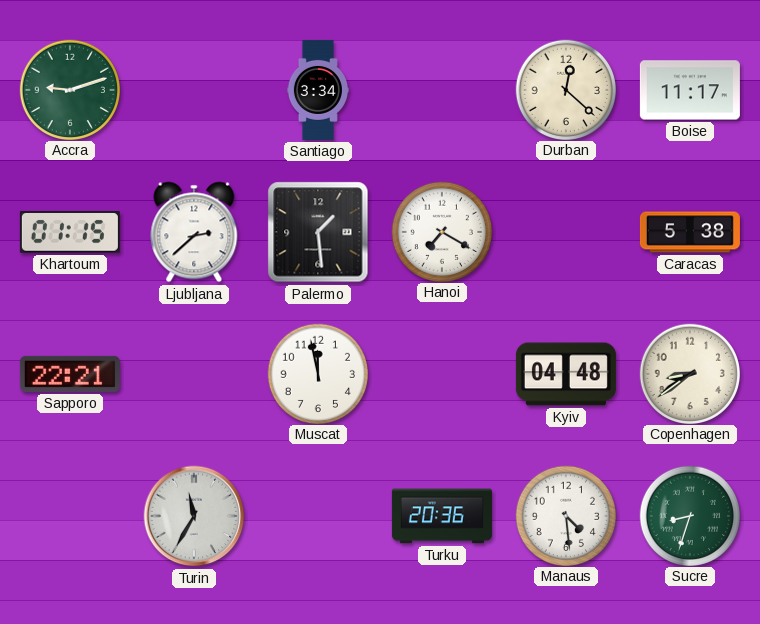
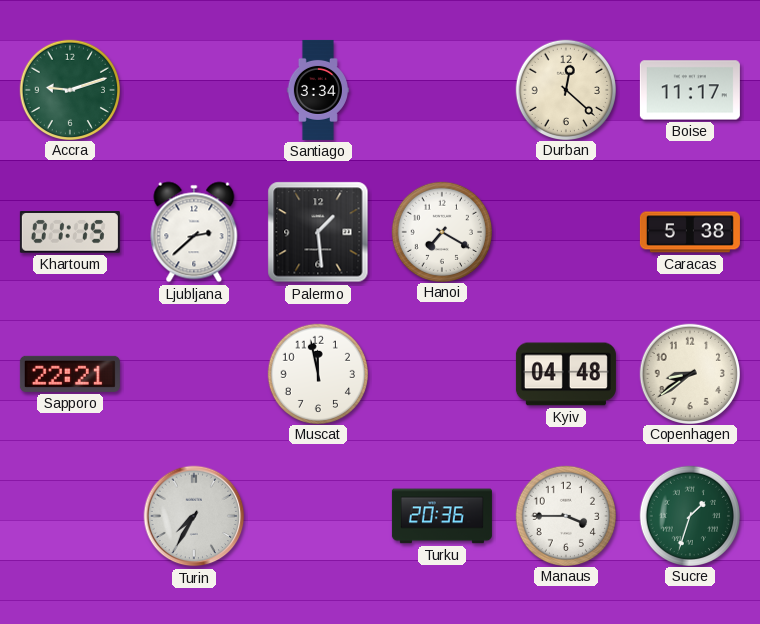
Turin: 11:35 -> 7:35
Manaus: 4:29 -> 3:45
Sucre: 8:33 -> 1:33
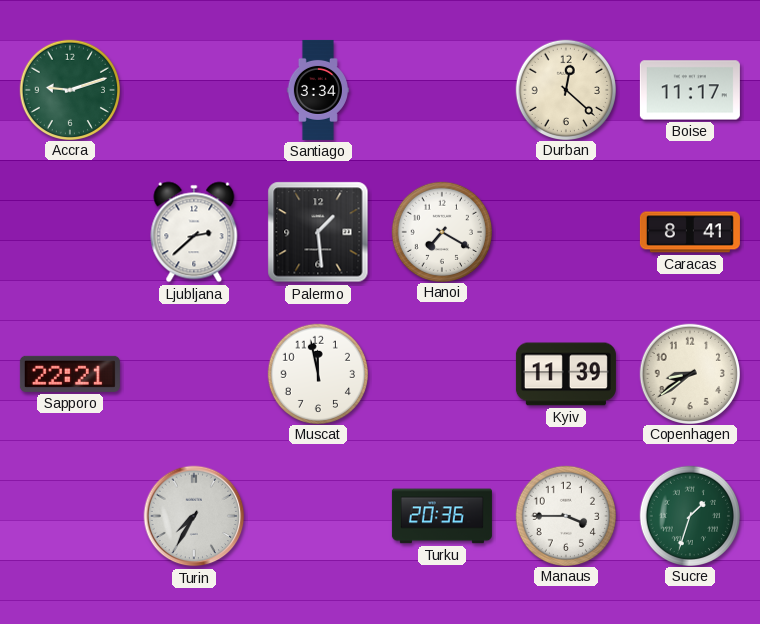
Khartoum: 01:15 -> none
Caracas: 5:38 -> 8:41
Kyiv: 04:48 -> 11:39
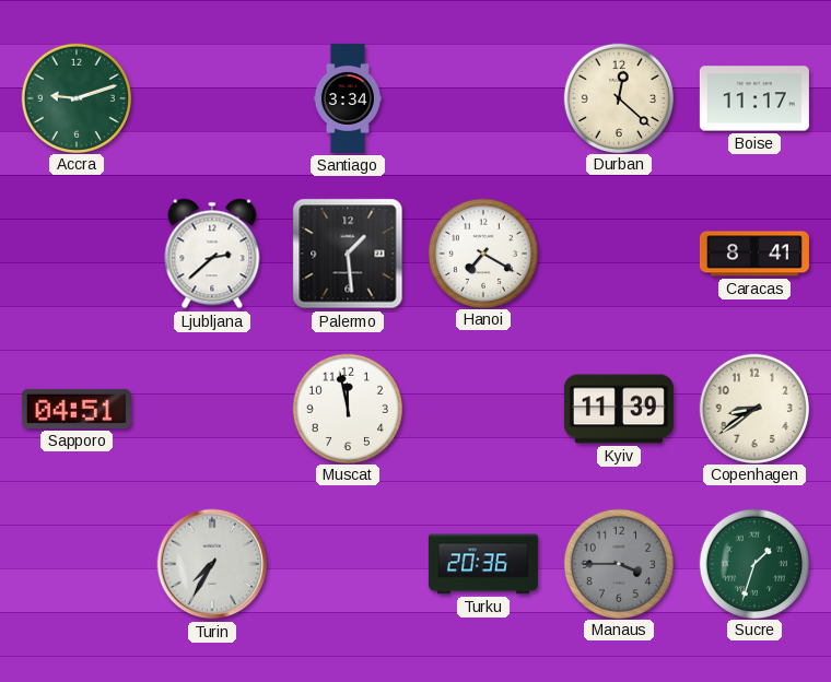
Sapporo: 22:21 -> 04:51
Manaus dial: white -> grey
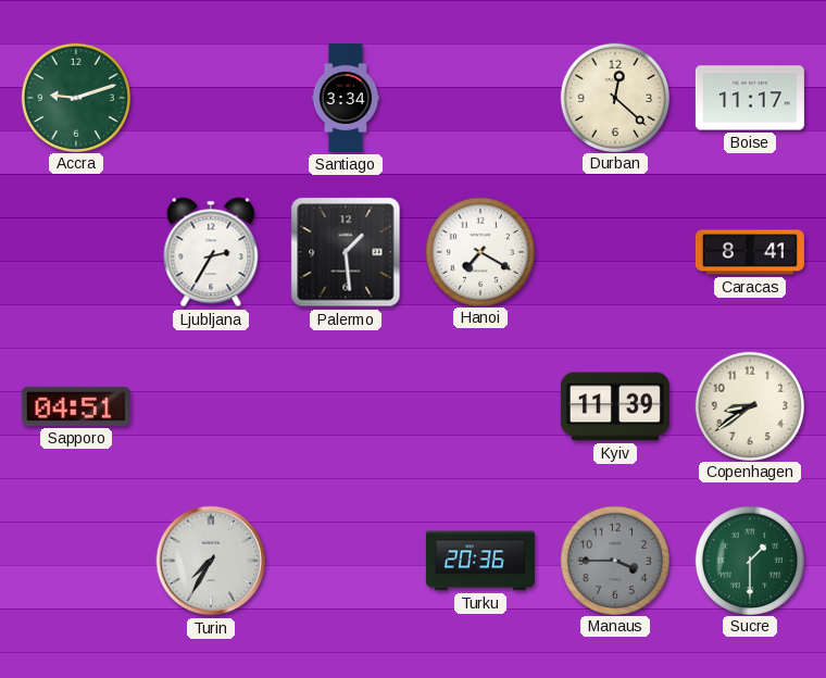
Ljubljana: 2:38 -> 2:35
Muscat: 11:58 -> none
Sucre: 1:33 -> 1:30
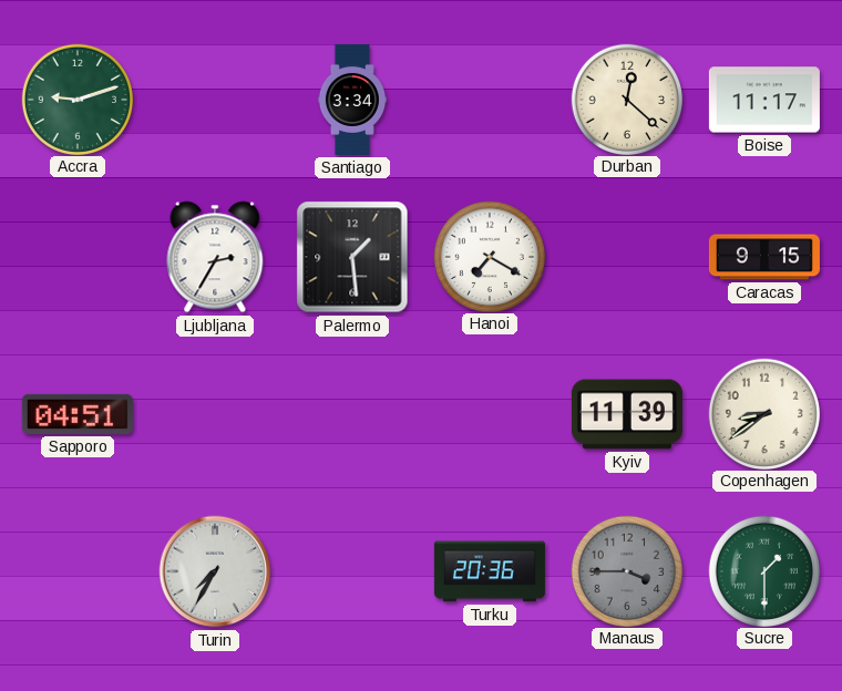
Caracas: 8:41 -> 9:15
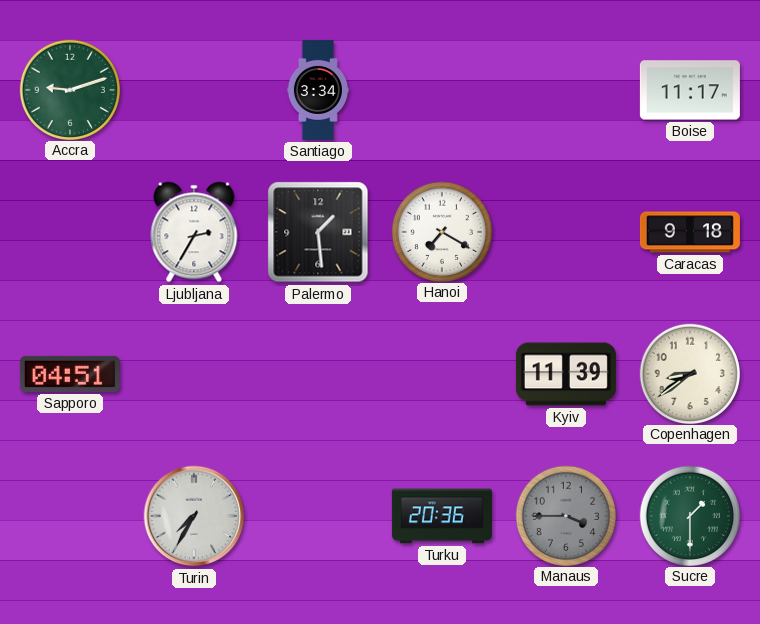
Durban: 12:22 -> none
Caracas: 9:15 -> 9:18
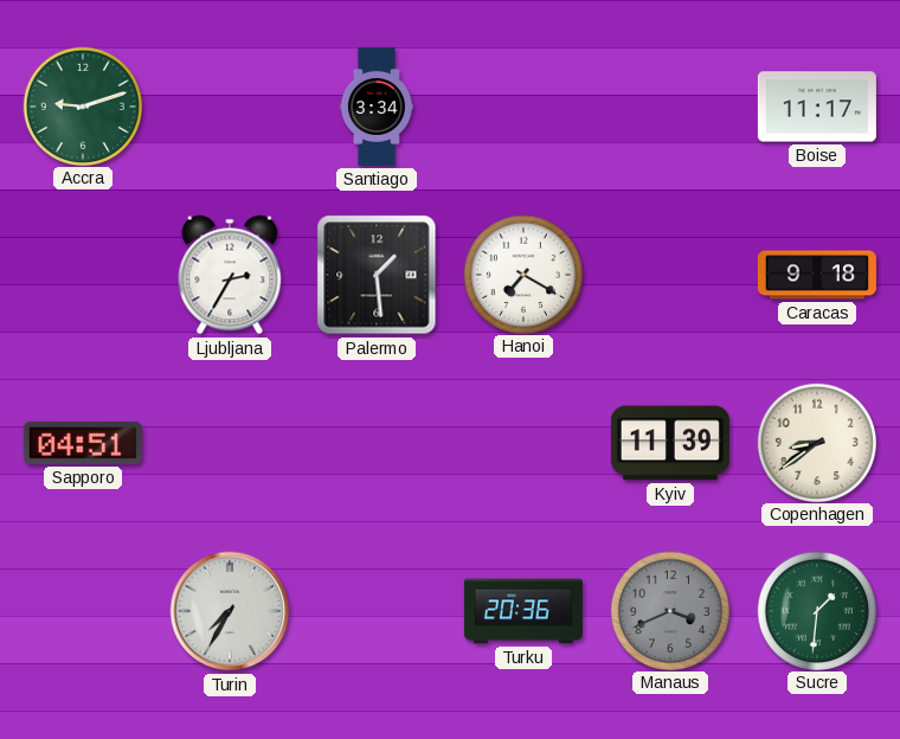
Manaus: 3:45 -> 3:41
Sucre: 1:30 -> 1:31
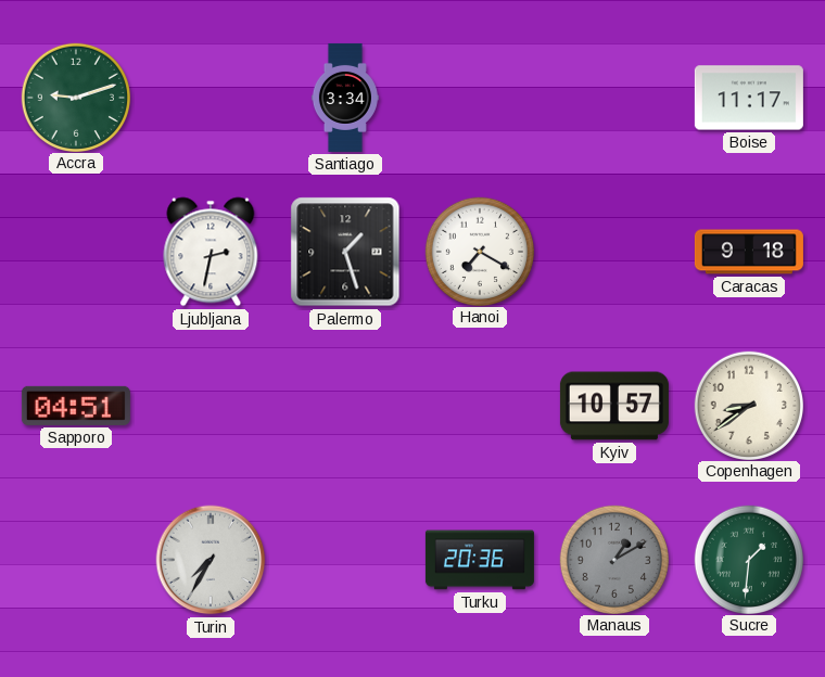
Ljubljana: 2:35 -> 2:32
Palermo: 1:29 -> 1:27
Kyiv: 11:39 -> 10:57
Manaus: 3:41 -> 1:10
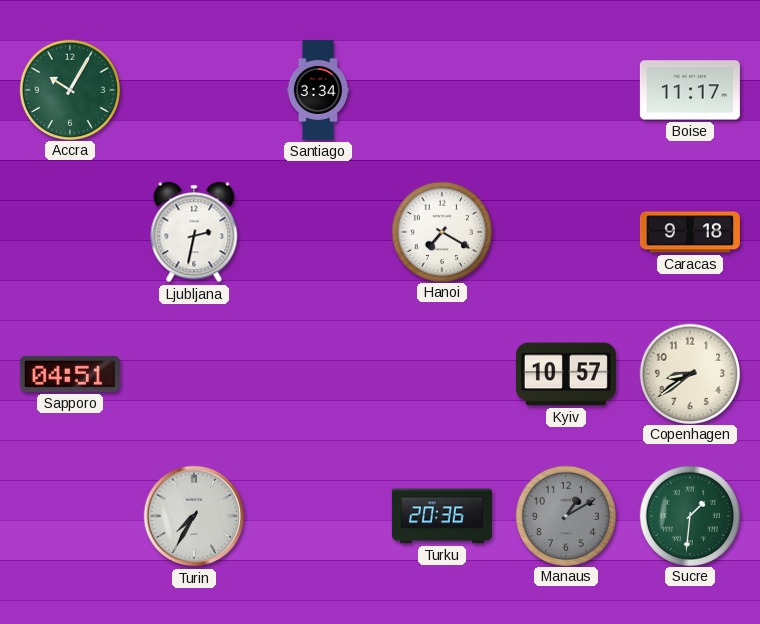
Accra: 9:12 -> 10:05
Palermo: 1:27 -> none
